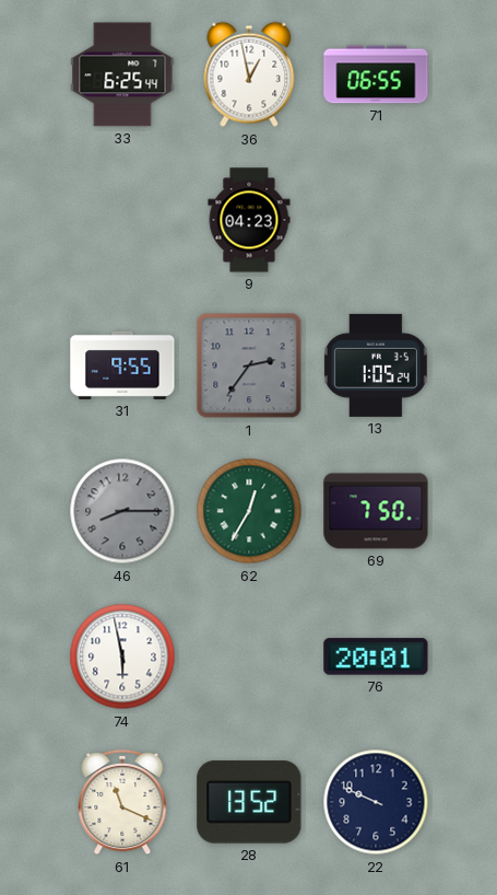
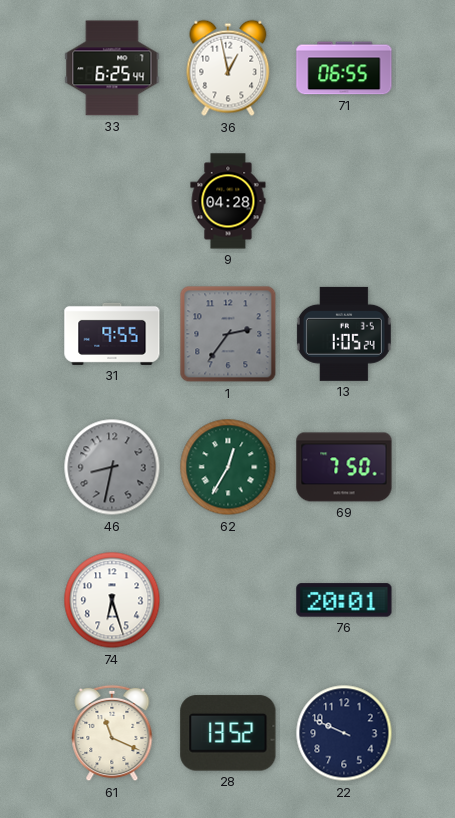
9: 04:23 -> 04:28
46: 8:15 -> 8:32
74: 5:58 -> 6:27
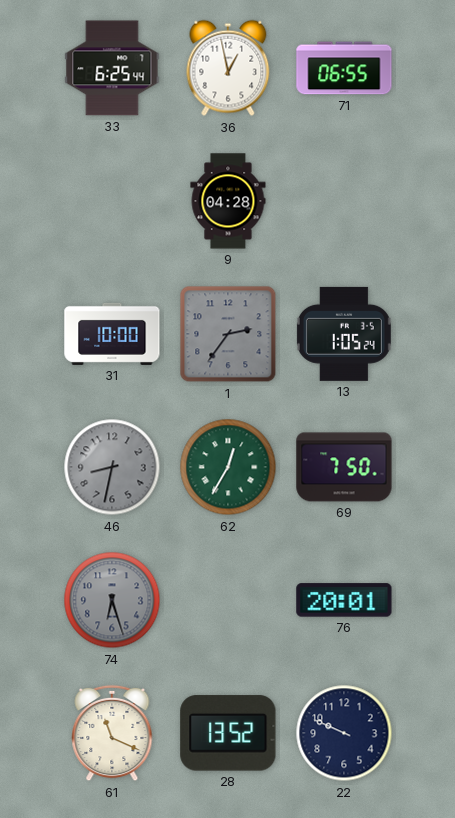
31: 9:55 -> 10:00
74 dial: white -> grey
